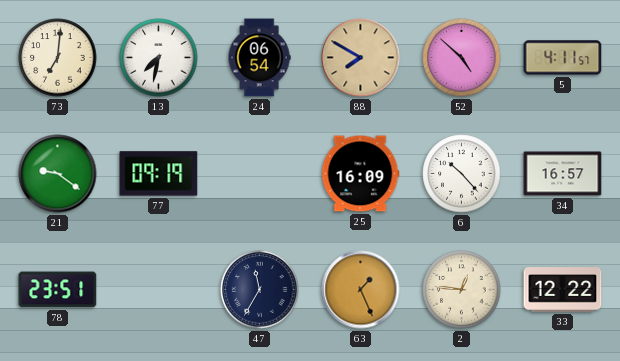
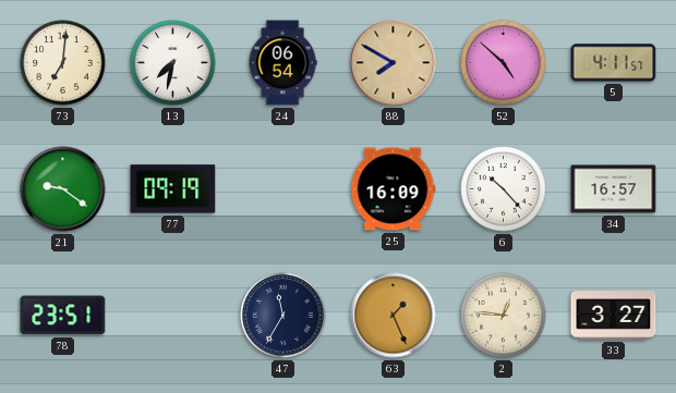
33: 12:22 -> 3:27
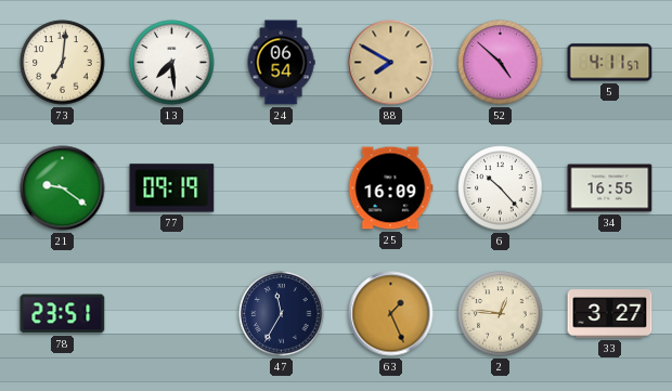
13: 7:32 -> 7:29
34: 16:57 -> 16:55
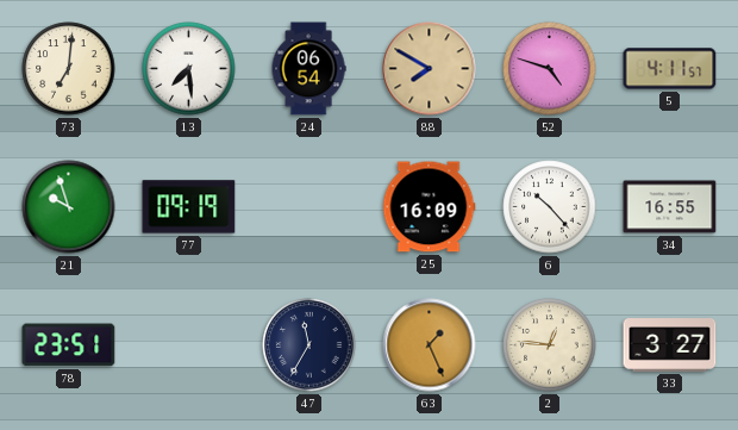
52: 4:52 -> 4:48
21: 9:21 -> 9:57
